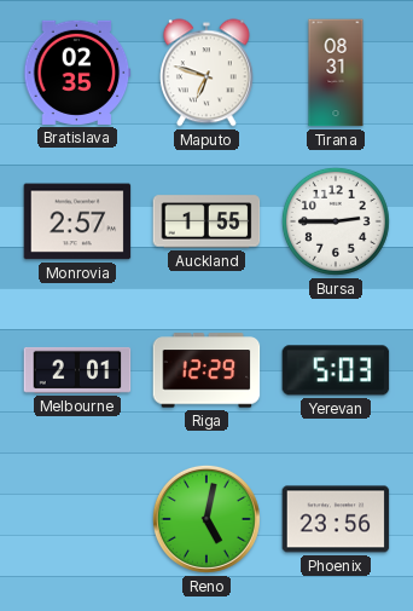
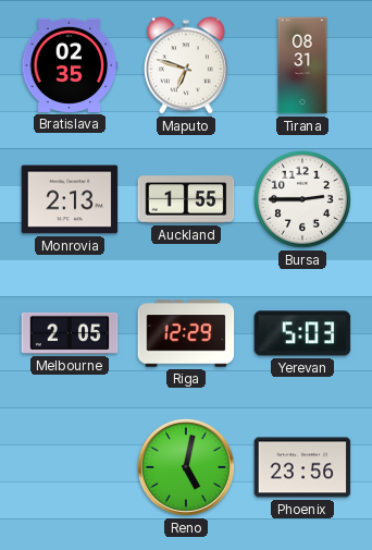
Monrovia: 2:57 -> 2:13
Melbourne: 2:01 -> 2:05
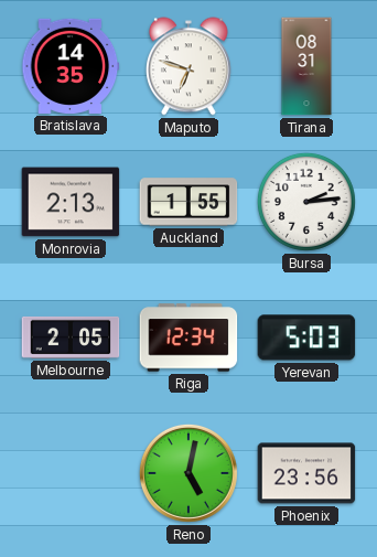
Bratislava: 02:35 -> 14:35
Bursa: 2:45 -> 2:14
Riga: 12:29 -> 12:34
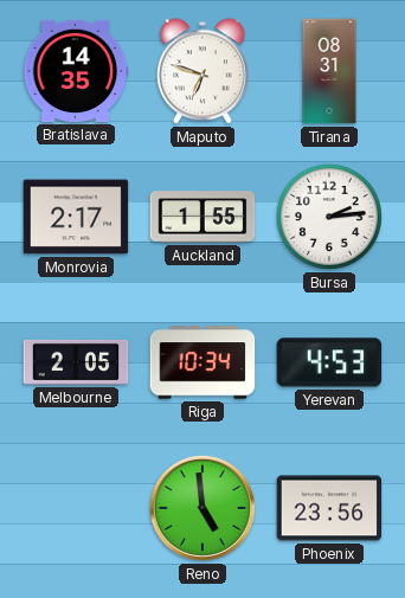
Monrovia: 2:13 -> 2:17
Riga: 12:34 -> 10:34
Yerevan: 5:03 -> 4:53
Reno: 5:02 -> 4:59
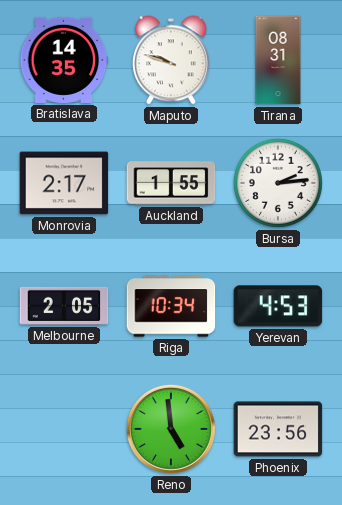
Maputo: 6:48 -> 9:48
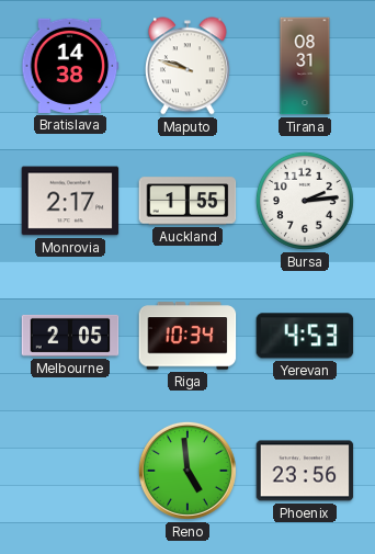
Bratislava: 14:35 -> 14:38
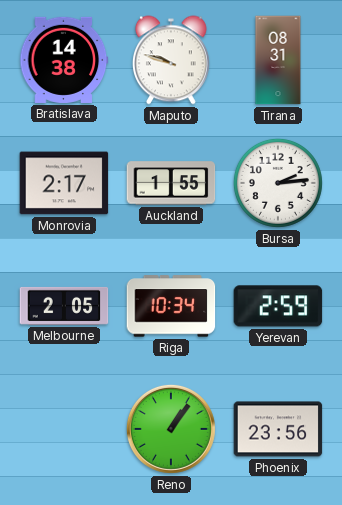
Yerevan: 4:53 -> 2:59
Reno: 4:59 -> 1:06
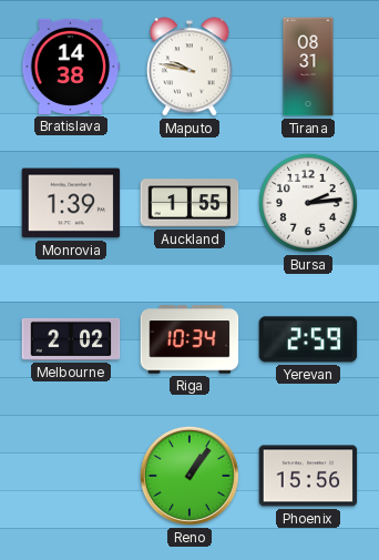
Maputo: 9:48 -> 9:47
Monrovia: 2:17 -> 1:39
Melbourne: 2:05 -> 2:02
Phoenix: 23:56 -> 15:56
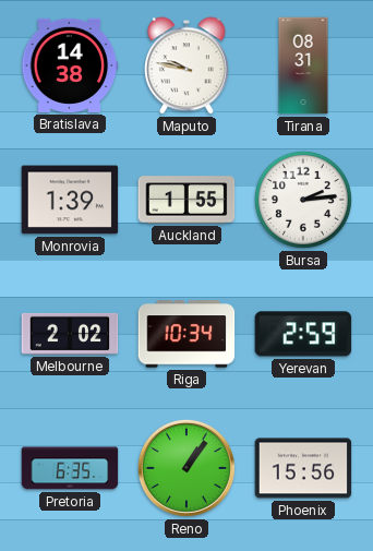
Pretoria: none -> 6:35
